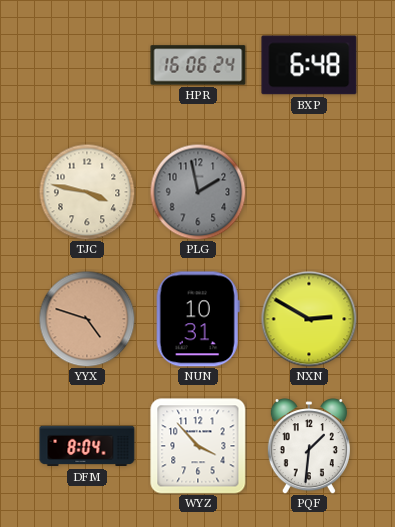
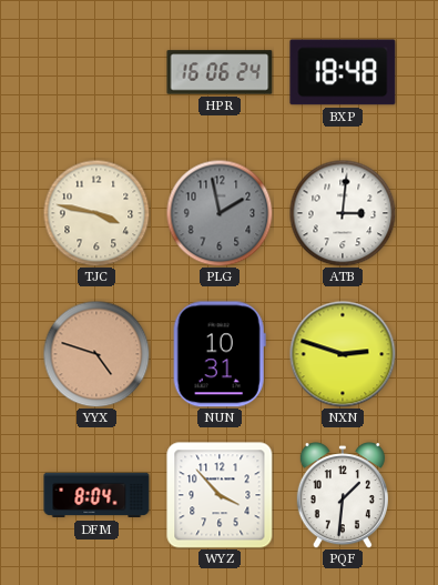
BXP: 6:48 -> 18:48
ATB: none -> 3:01
NXN: 2:50 -> 2:48
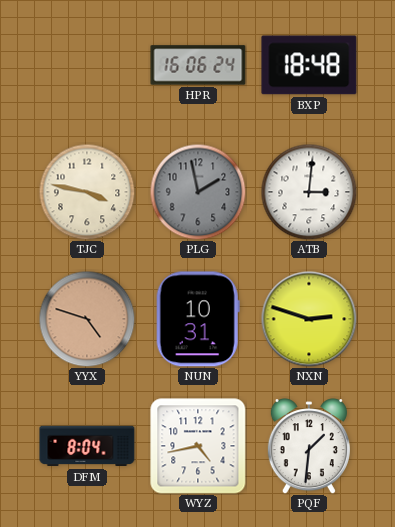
WYZ: 3:53 -> 4:43
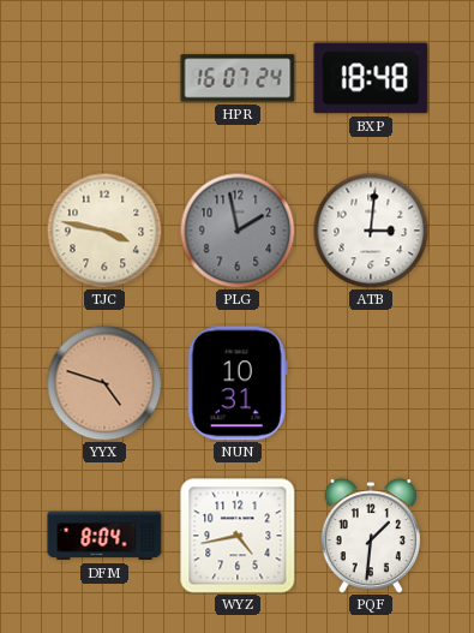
HPR: 16:06 -> 16:07
NXN: 2:48 -> none
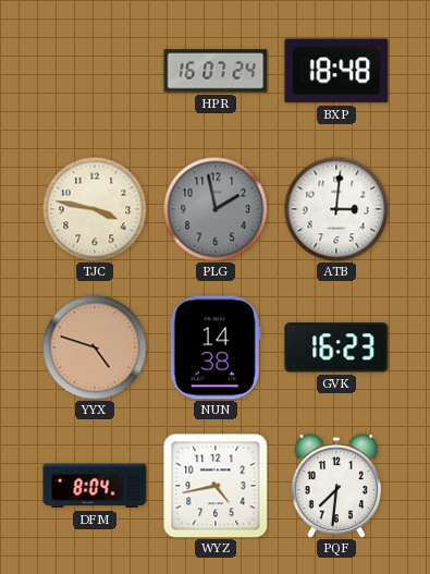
NUN: 10:31 -> 14:38
GVK: none -> 16:23
PQF: 1:31 -> 7:31
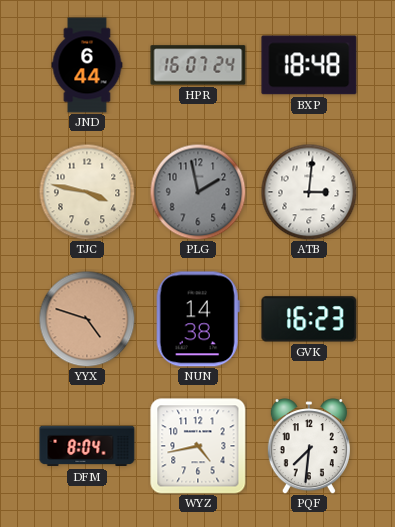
JND: none -> 6:44
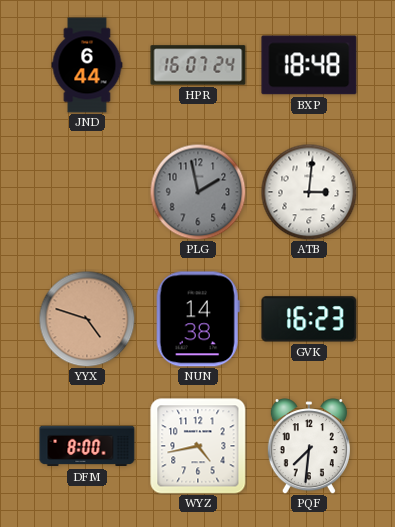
TJC: 3:47 -> none
DFM: 8:04 -> 8:00
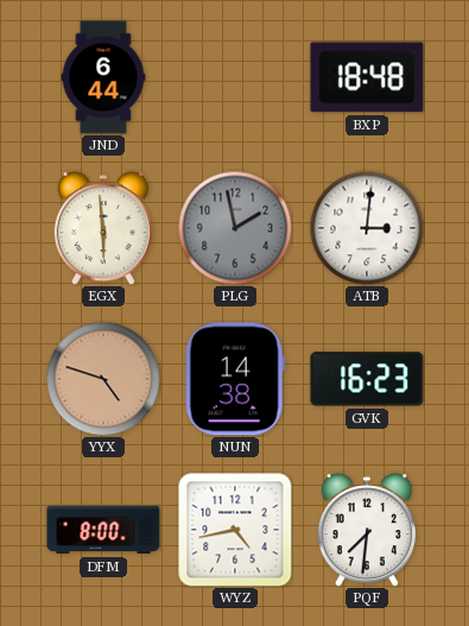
HPR: 16:07 -> none
EGX: none -> 5:59
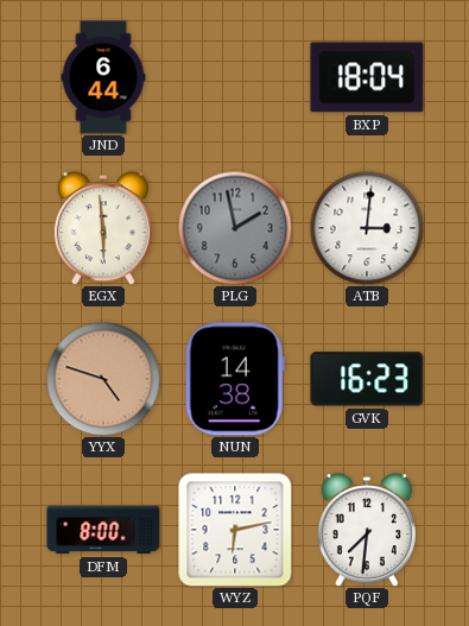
BXP: 18:48 -> 18:04
WYZ: 4:43 -> 6:13
